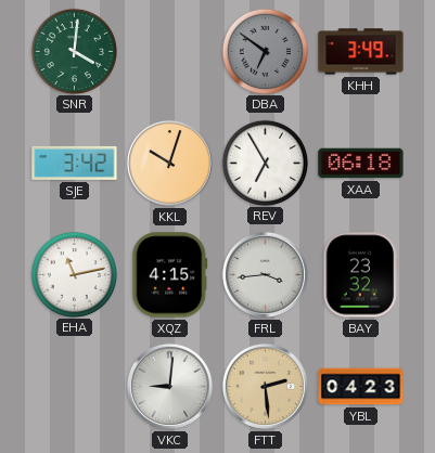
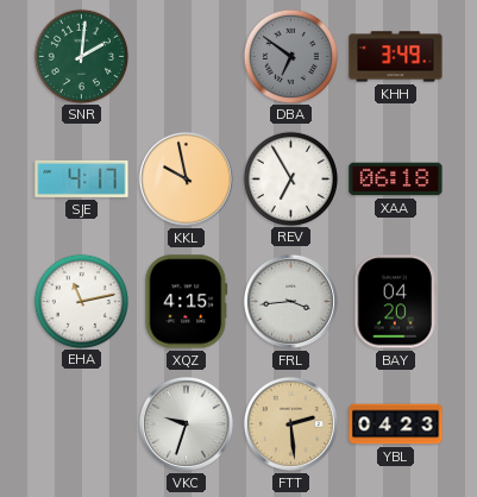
SNR: 4:01 -> 2:01
SJE: 3:42 -> 4:17
KKL: 10:03 -> 9:58
BAY: 23:32 -> 04:20
VKC: 9:01 -> 9:33
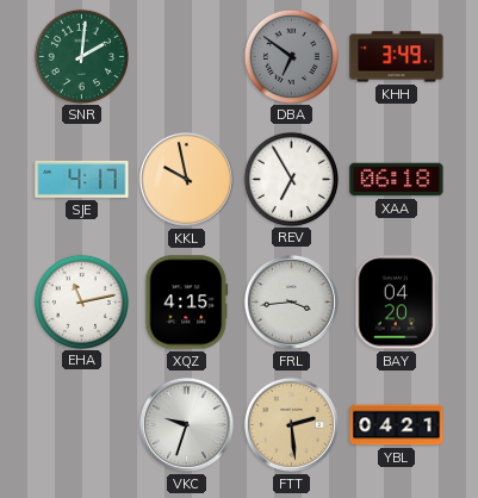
YBL: 04:23 -> 04:21
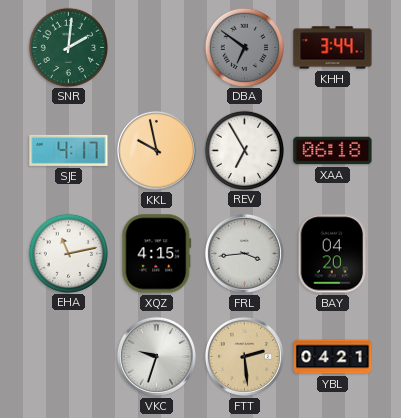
KHH: 3:49 -> 3:44
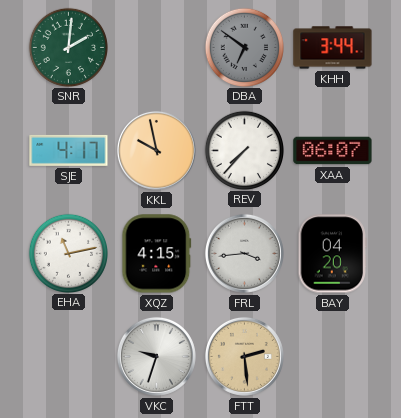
REV: 6:55 -> 7:37
XAA: 06:18 -> 06:07
YBL: 04:21 -> none
